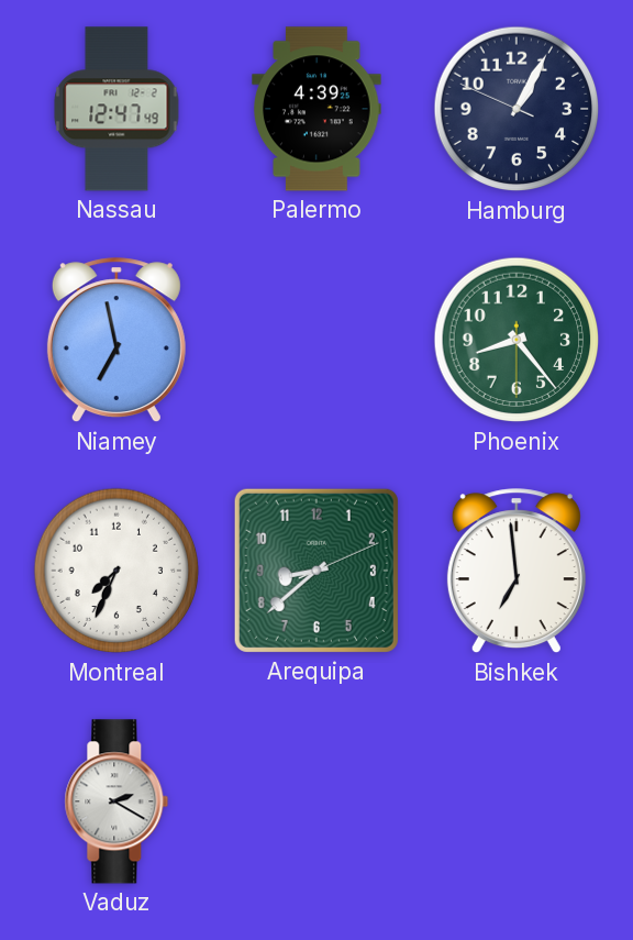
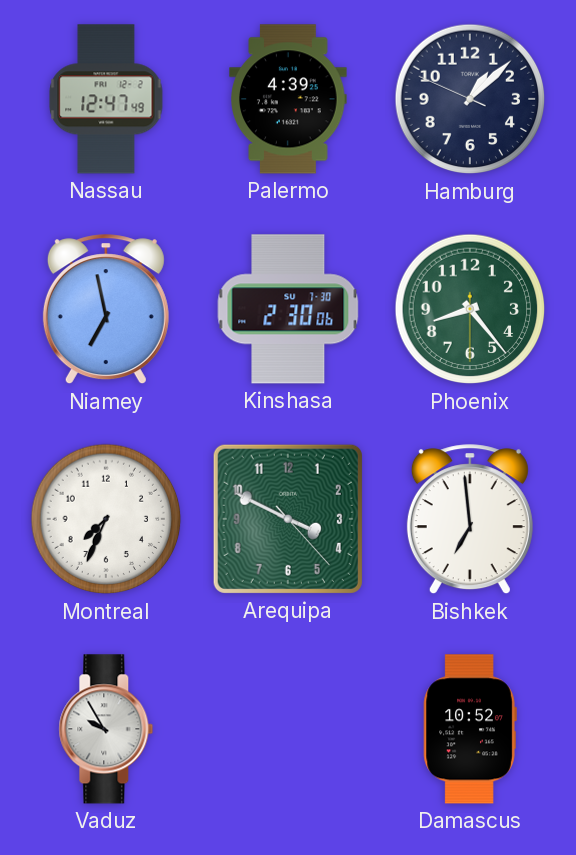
Hamburg: 1:04 -> 1:07
Kinshasa: none -> 2:30
Arequipa: 8:38 -> 3:49
Vaduz: 2:20 -> 9:55
Damascus: none -> 10:52
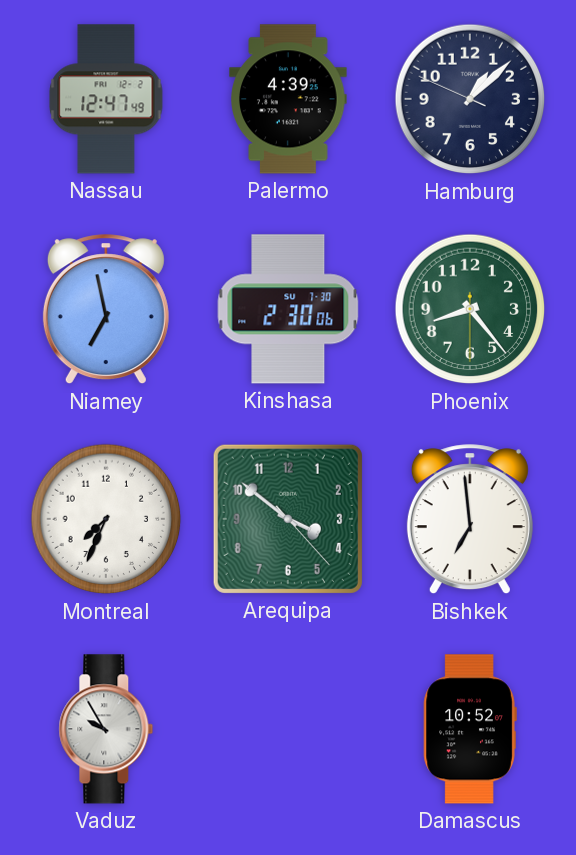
Arequipa: 3:49 -> 3:51
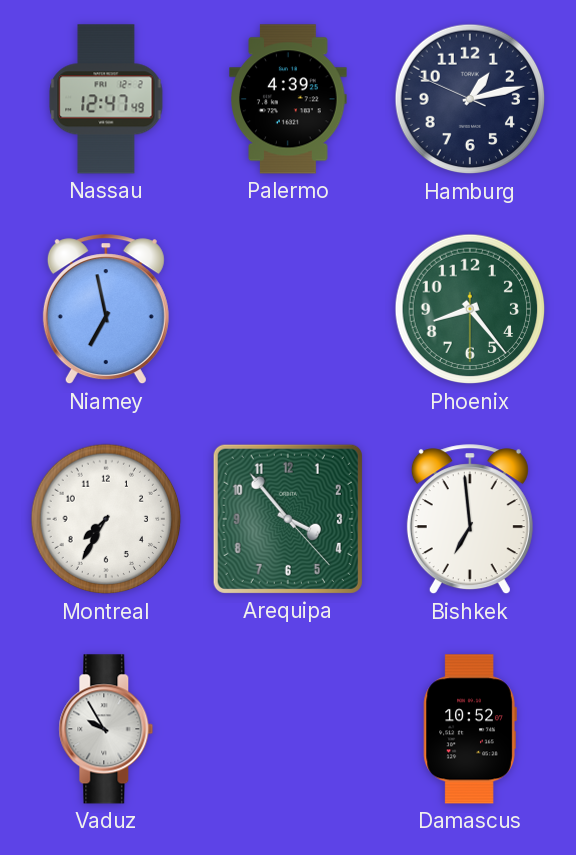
Hamburg: 1:07 -> 1:12
Kinshasa: 2:30 -> none
Montreal: 7:34 -> 7:35
Arequipa: 3:51 -> 3:53
